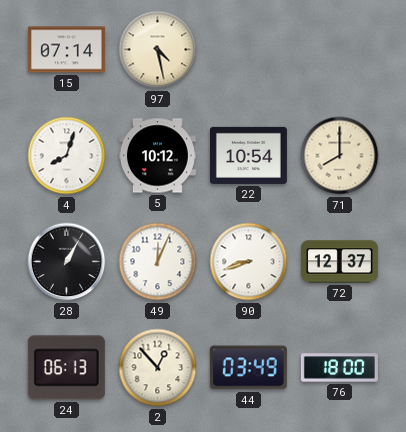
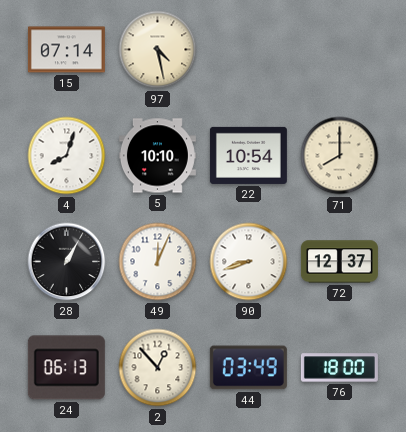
5: 10:12 -> 10:10
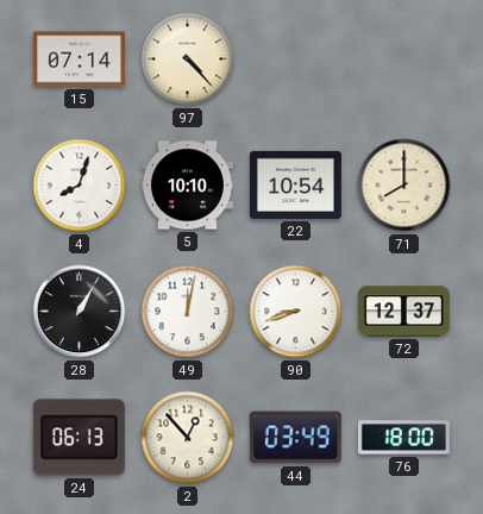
97: 4:28 -> 4:23
49: 12:04 -> 12:02
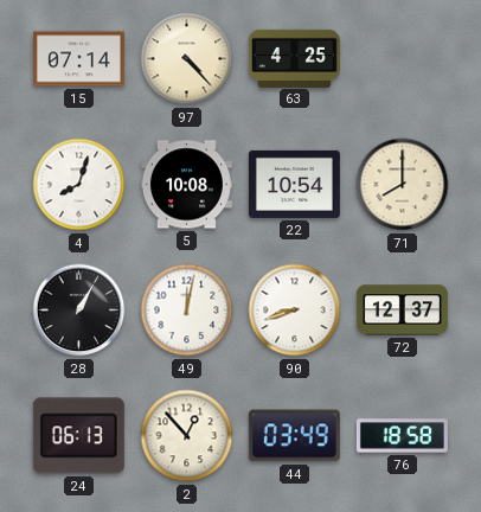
63: none -> 4:25
5: 10:10 -> 10:08
76: 18:00 -> 18:58
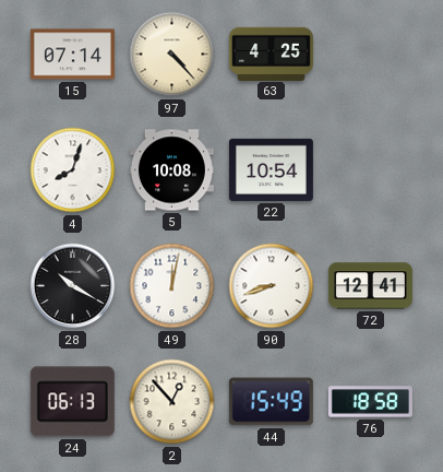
71: 8:00 -> none
28: 1:05 -> 10:20
72: 12:37 -> 12:41
44: 03:49 -> 15:49
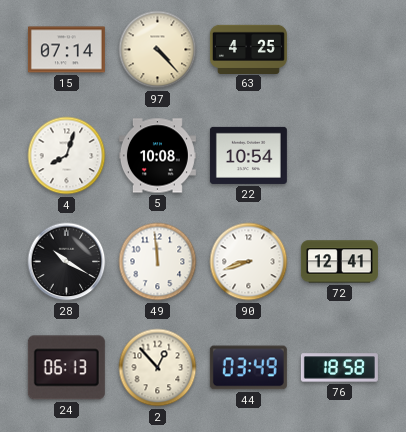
49: 12:02 -> 11:59
44: 15:49 -> 03:49
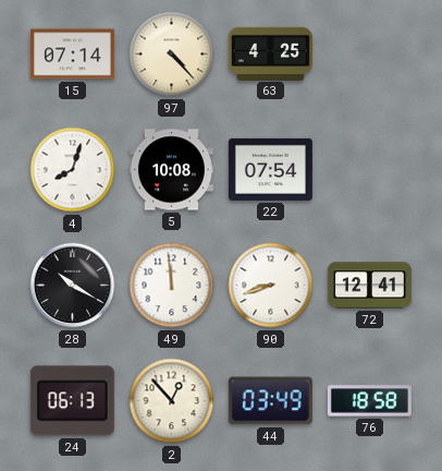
22: 10:54 -> 07:54
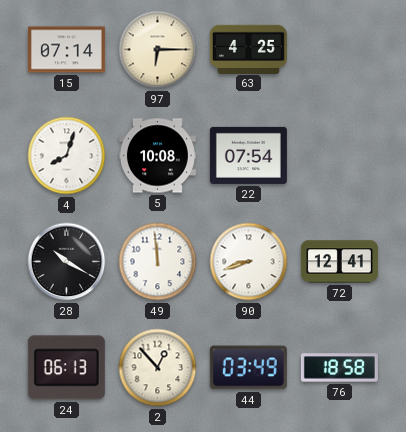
97: 4:23 -> 6:15
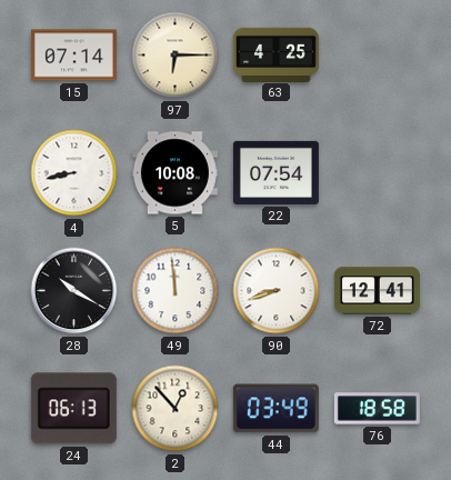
4: 8:03 -> 8:43
